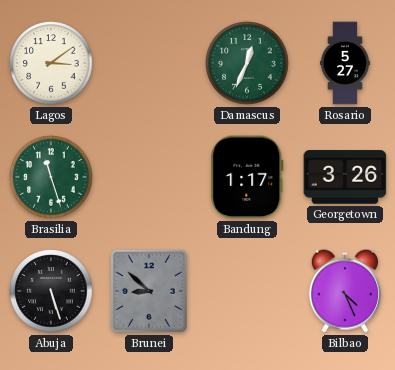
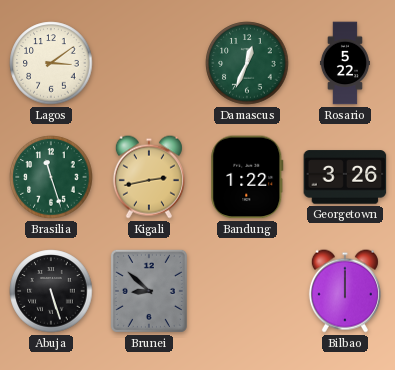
Rosario: 5:27 -> 5:22
Kigali: none -> 2:43
Bandung: 1:17 -> 1:22
Bilbao: 4:26 -> 12:00
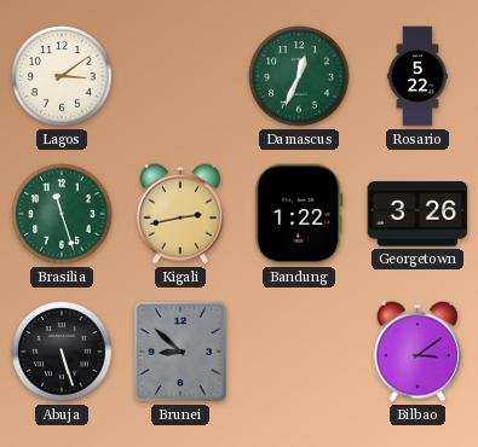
Bilbao: 12:00 -> 3:09
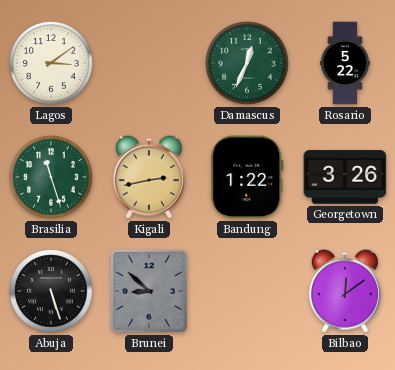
Bilbao: 3:09 -> 12:09
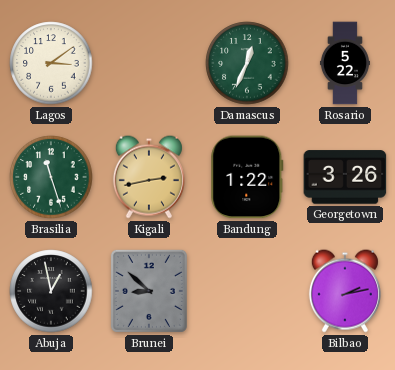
Abuja: 5:27 -> 12:58
Bilbao: 12:09 -> 2:13
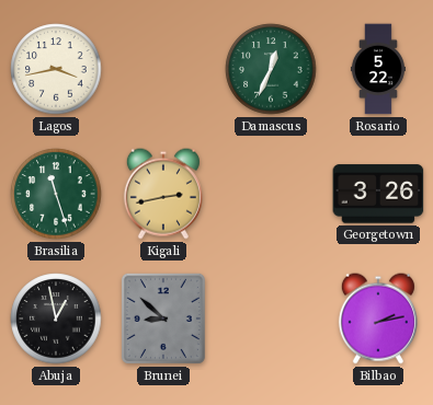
Lagos: 3:09 -> 3:43
Bandung: 1:22 -> none
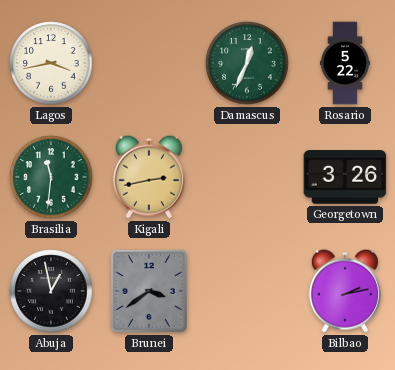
Brasilia: 11:27 -> 11:31
Brunei: 8:52 -> 3:39
